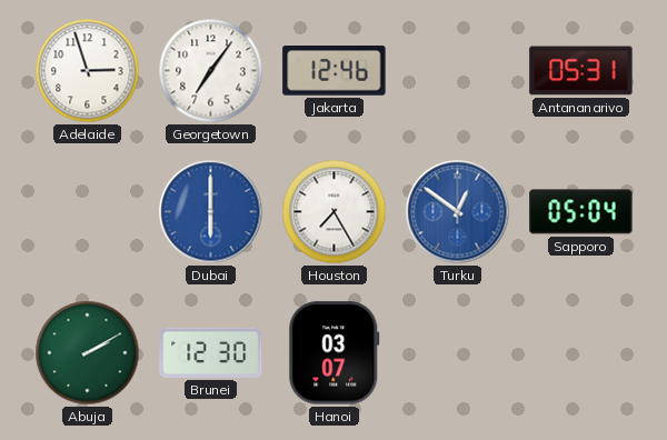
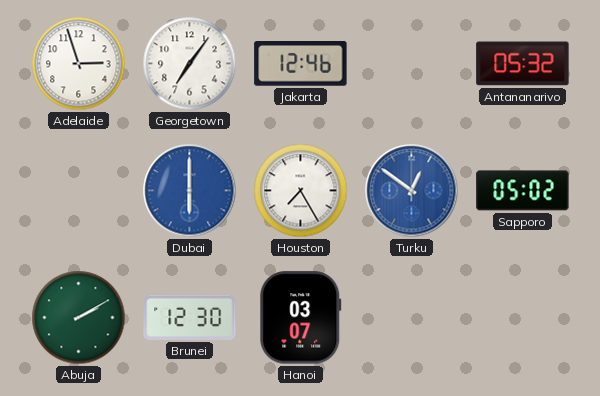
Antananarivo: 05:31 -> 05:32
Sapporo: 05:04 -> 05:02
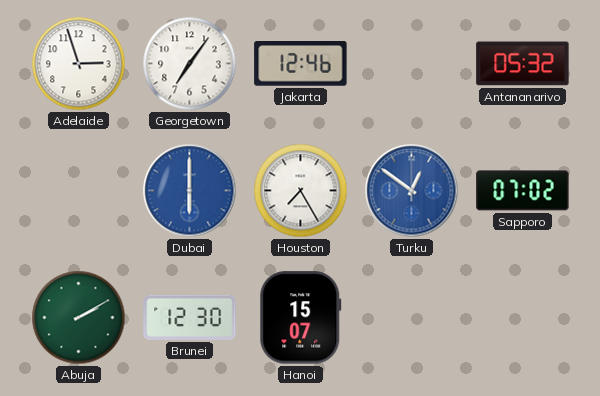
Sapporo: 05:02 -> 07:02
Hanoi: 03:07 -> 15:07
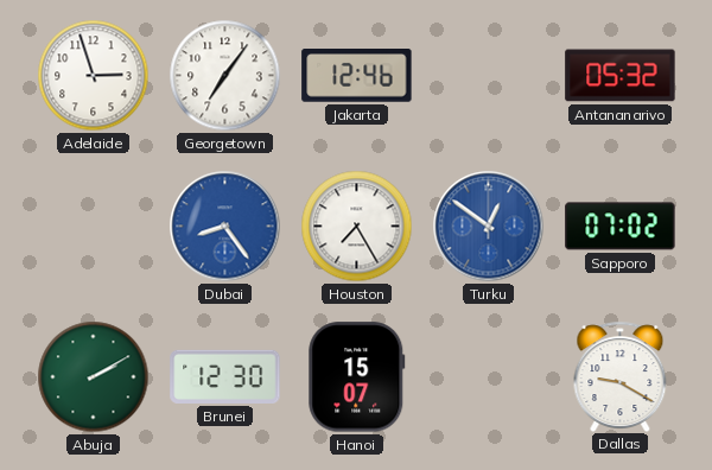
Dubai: 6:00 -> 8:24
Dallas: none -> 9:20
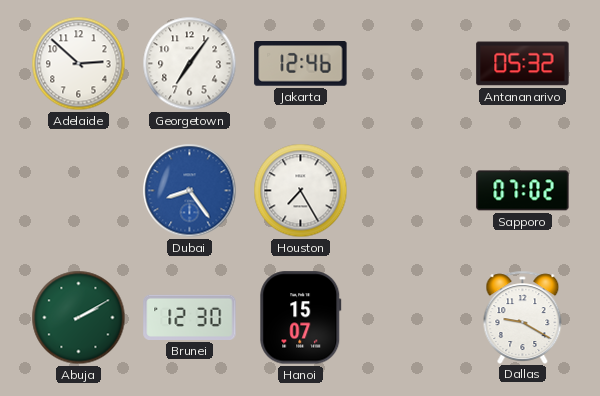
Adelaide: 2:57 -> 2:52
Turku: 12:51 -> none
